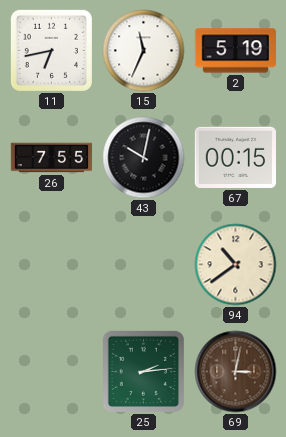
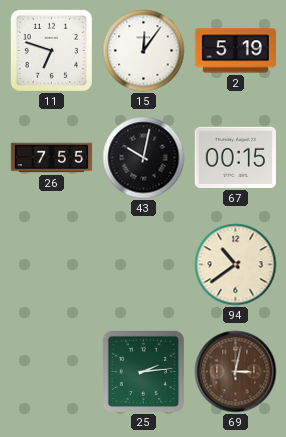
11: 6:43 -> 6:48
15: 11:34 -> 12:06
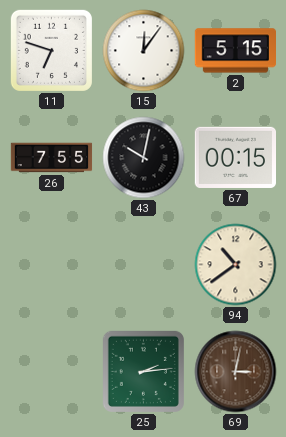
2: 5:19 -> 5:15
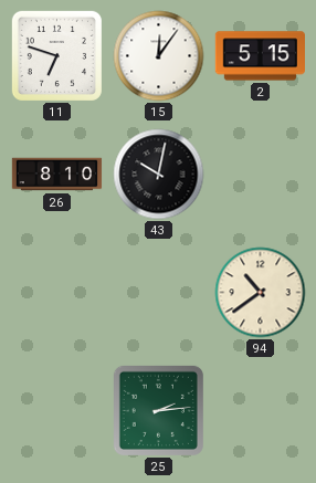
26: 7:55 -> 8:10
67: 00:15 -> none
69: 3:02 -> none
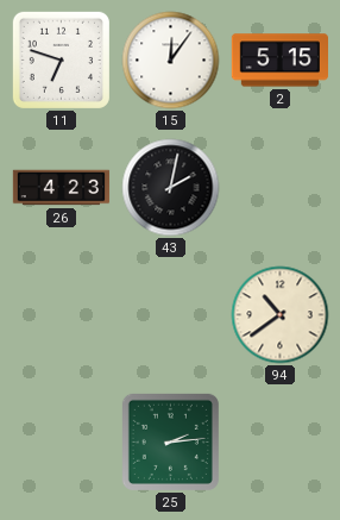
26: 8:10 -> 4:23
43: 10:02 -> 2:02
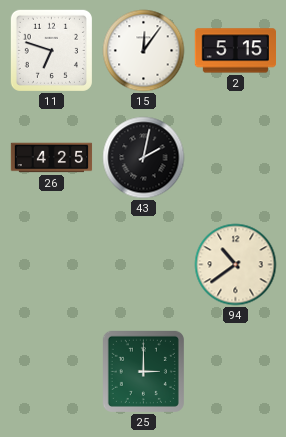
26: 4:23 -> 4:25
25: 2:14 -> 3:00
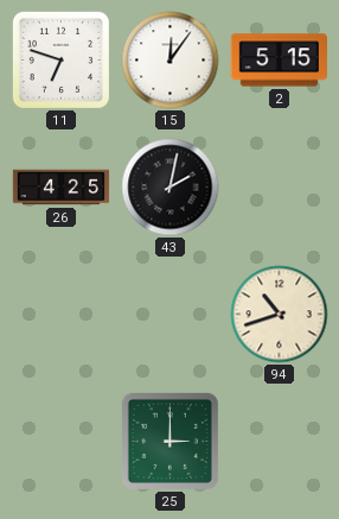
94: 10:39 -> 10:42
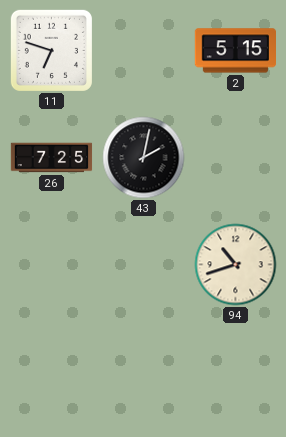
15: 12:06 -> none
26: 4:25 -> 7:25
25: 3:00 -> none
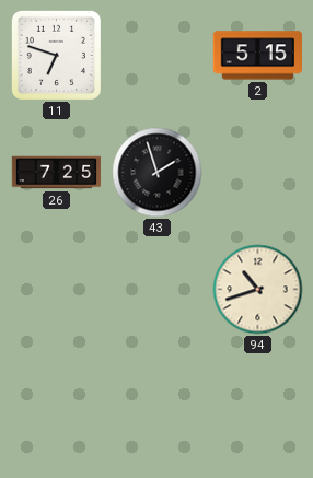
43: 2:02 -> 1:57
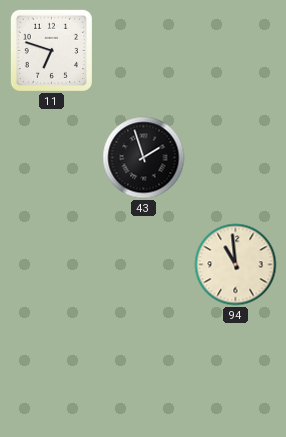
2: 5:15 -> none
26: 7:25 -> none
94: 10:42 -> 10:59
